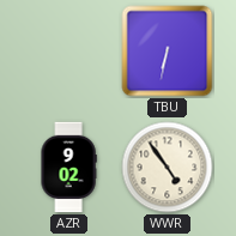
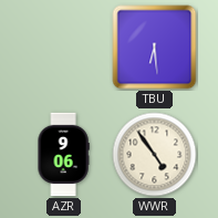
TBU: 6:32 -> 6:29
AZR: 9:02 -> 9:06
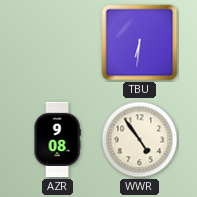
TBU: 6:29 -> 6:31
AZR: 9:06 -> 9:08
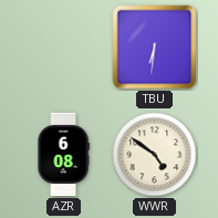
AZR: 9:08 -> 6:08
WWR: 4:54 -> 4:51
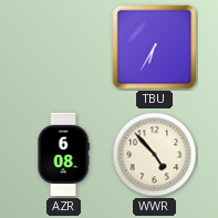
TBU: 6:31 -> 6:35
WWR: 4:51 -> 4:53
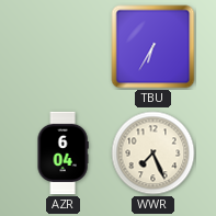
AZR: 6:08 -> 6:04
WWR: 4:53 -> 7:26
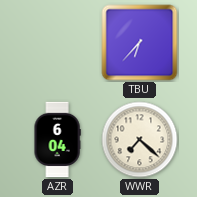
TBU: 6:35 -> 6:37
WWR: 7:26 -> 7:22
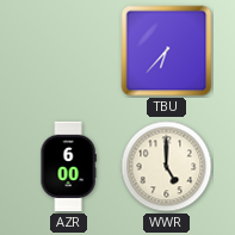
AZR: 6:04 -> 6:00
WWR: 7:22 -> 5:00
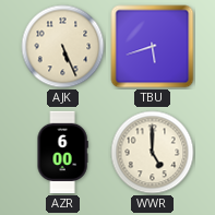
AJK: none -> 5:26
TBU: 6:37 -> 5:42
